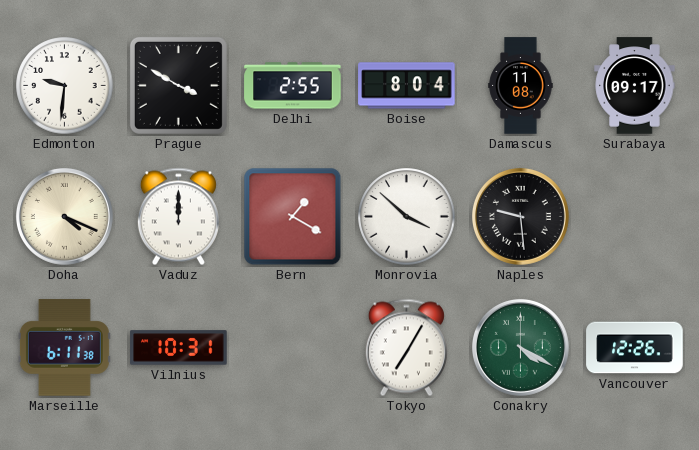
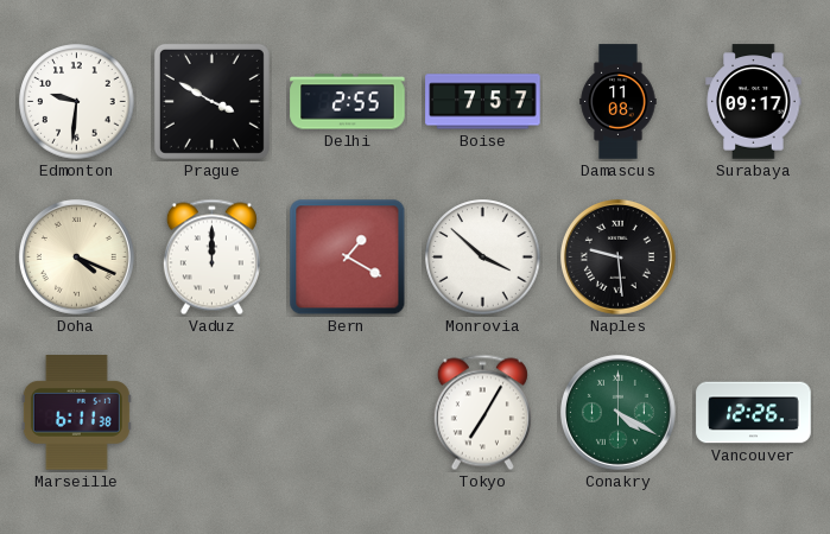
Boise: 8:04 -> 7:57
Vilnius: 10:31 -> none
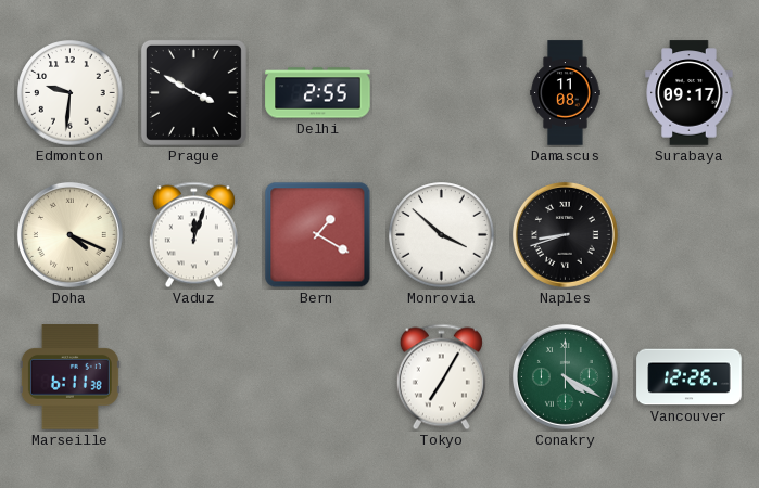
Boise: 7:57 -> none
Vaduz: 12:00 -> 12:03
Naples: 9:29 -> 8:42
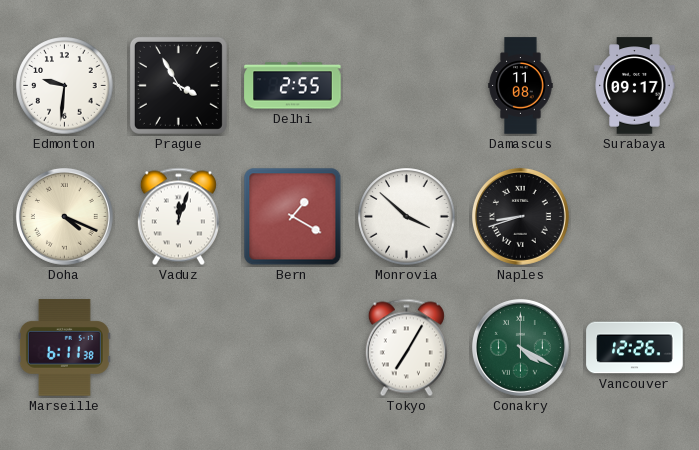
Prague: 3:50 -> 3:55
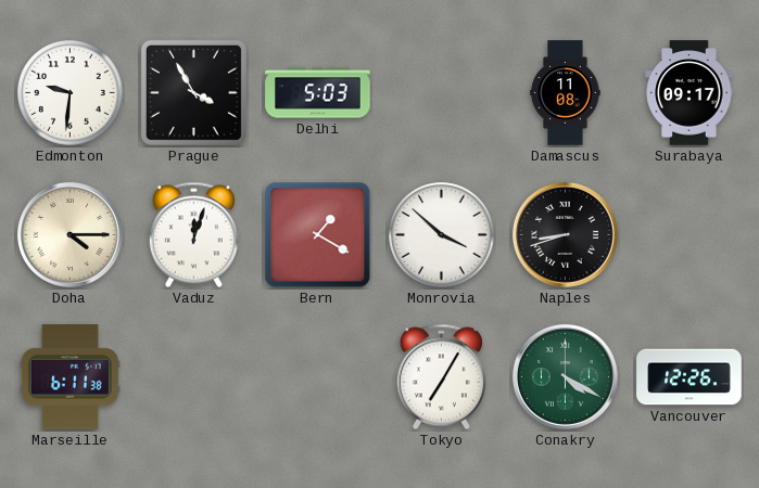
Delhi: 2:55 -> 5:03
Doha: 4:19 -> 4:15
